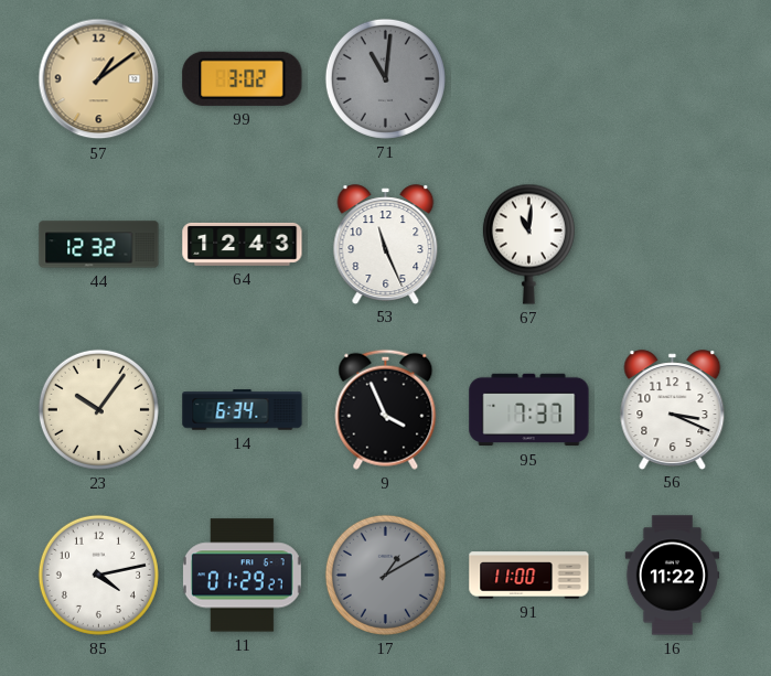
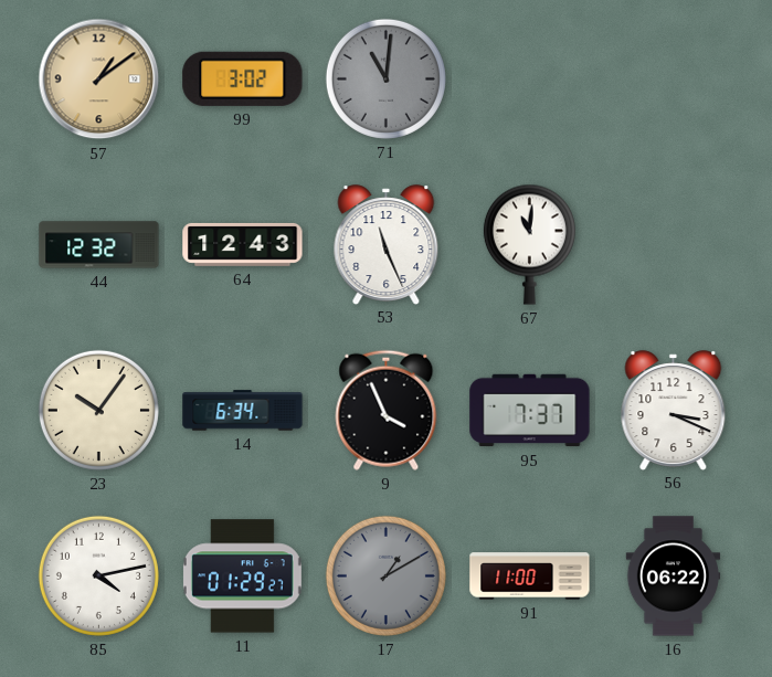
16: 11:22 -> 06:22
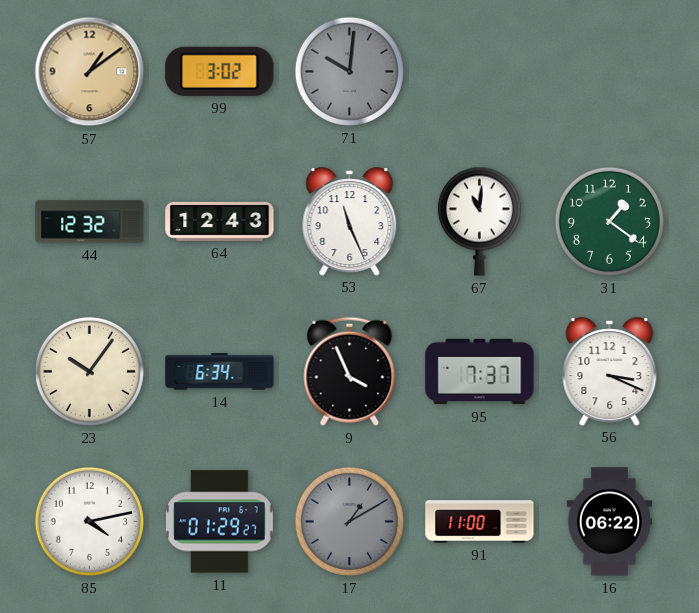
71: 11:01 -> 10:01
31: none -> 1:21
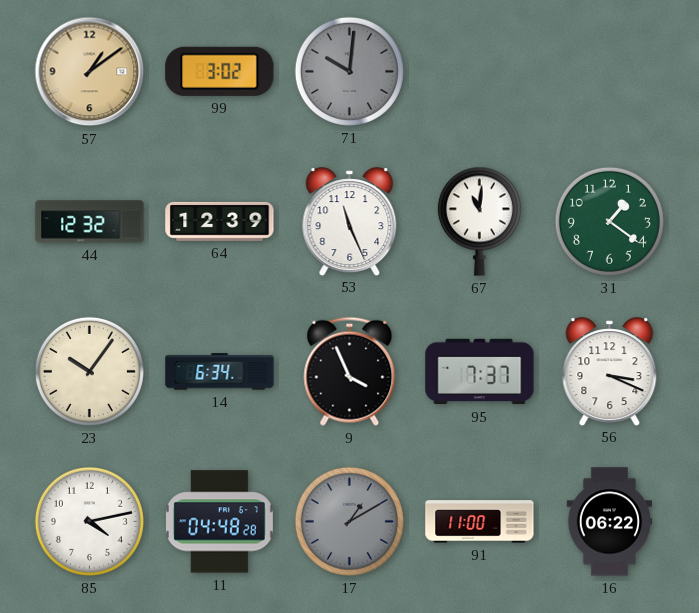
64: 12:43 -> 12:39
11: 01:29 -> 04:48
